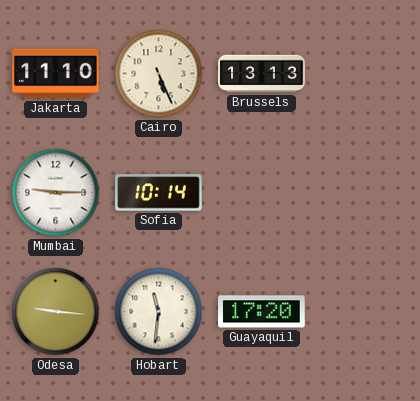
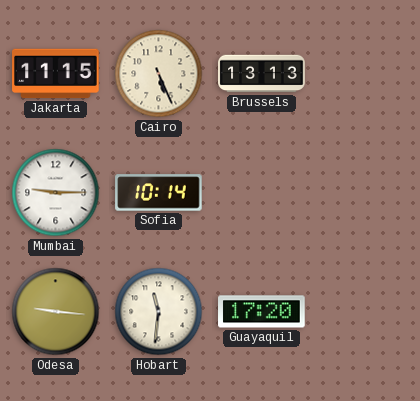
Jakarta: 11:10 -> 11:15
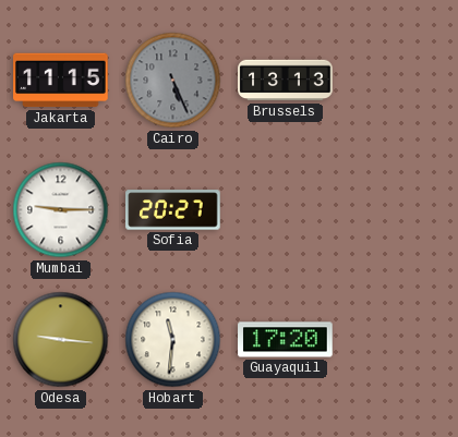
Cairo dial: cream -> grey
Sofia: 10:14 -> 20:27
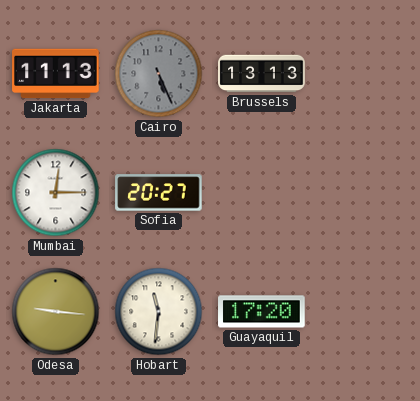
Jakarta: 11:15 -> 11:13
Mumbai: 9:15 -> 12:15
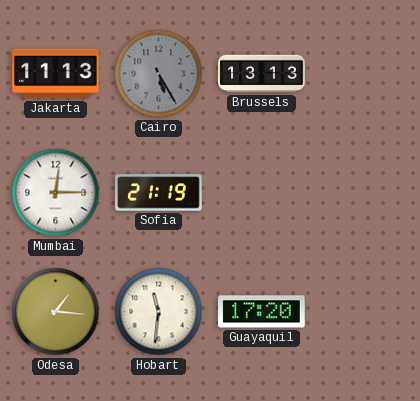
Cairo: 5:26 -> 5:25
Sofia: 20:27 -> 21:19
Odesa: 9:16 -> 1:16
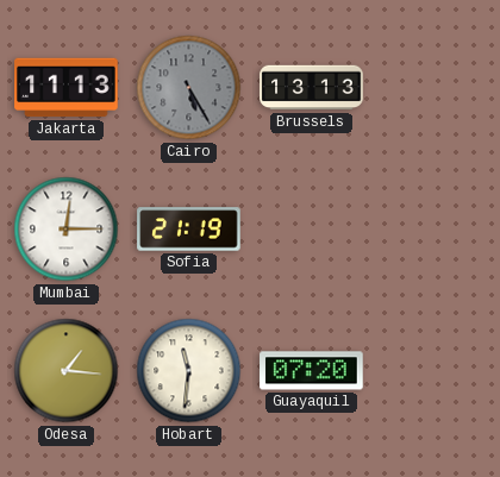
Guayaquil: 17:20 -> 07:20
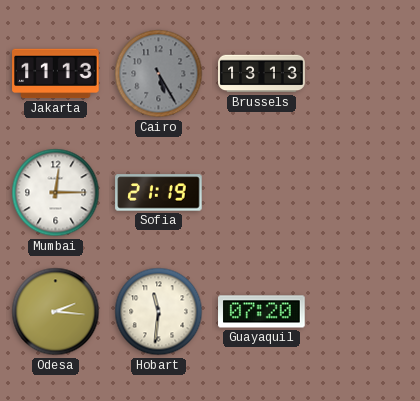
Odesa: 1:16 -> 2:16
